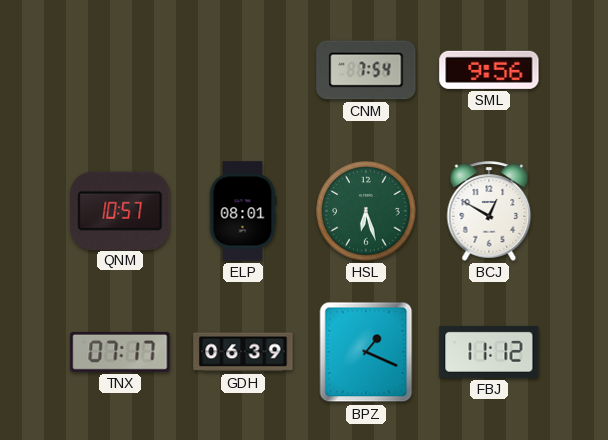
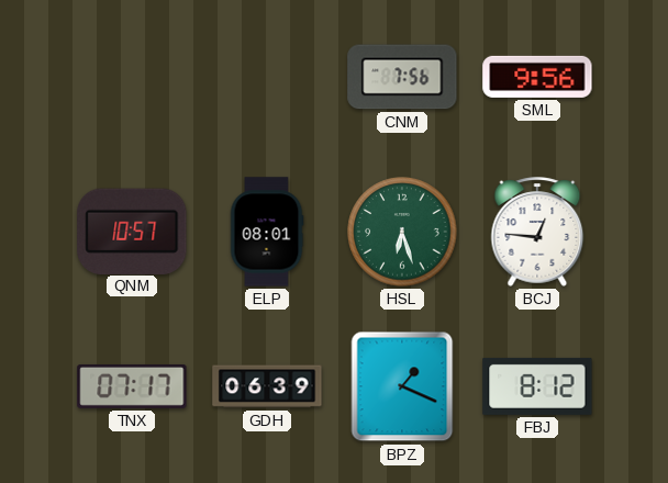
CNM: 7:54 -> 7:56
BCJ: 12:50 -> 12:46
FBJ: 11:12 -> 8:12
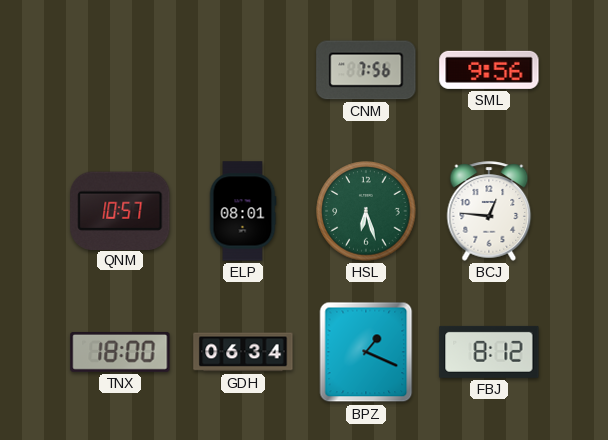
TNX: 07:17 -> 18:00
GDH: 06:39 -> 06:34
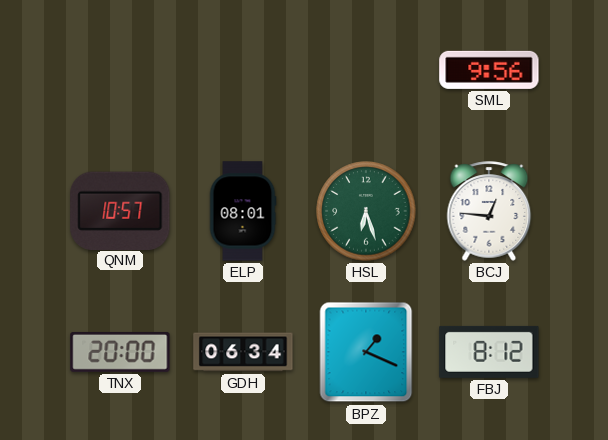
CNM: 7:56 -> none
TNX: 18:00 -> 20:00
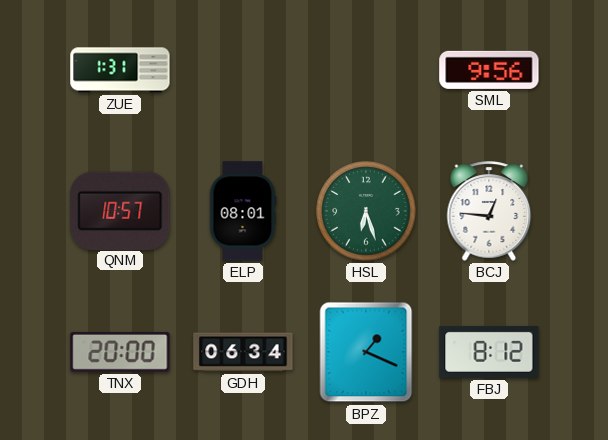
ZUE: none -> 1:31
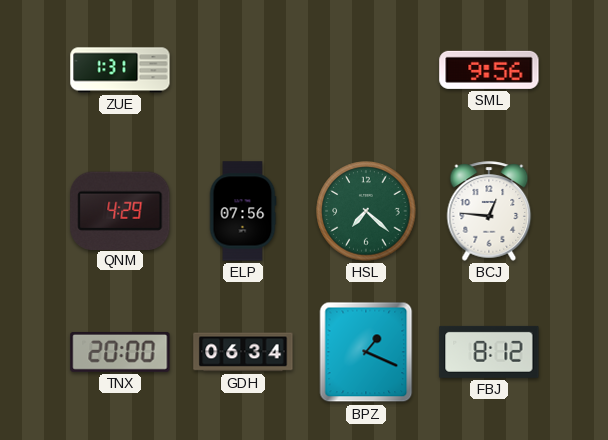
QNM: 10:57 -> 4:29
ELP: 08:01 -> 07:56
HSL: 6:27 -> 7:22
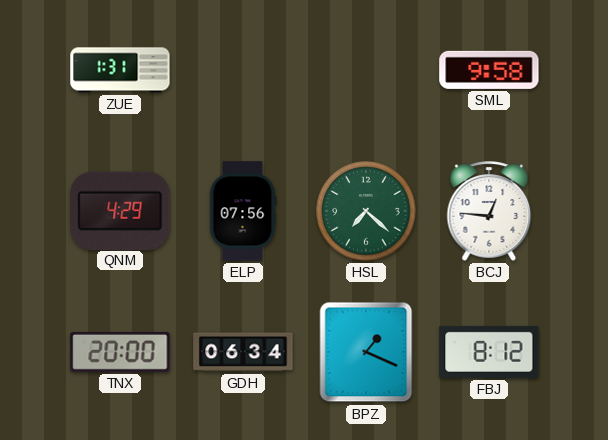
SML: 9:56 -> 9:58
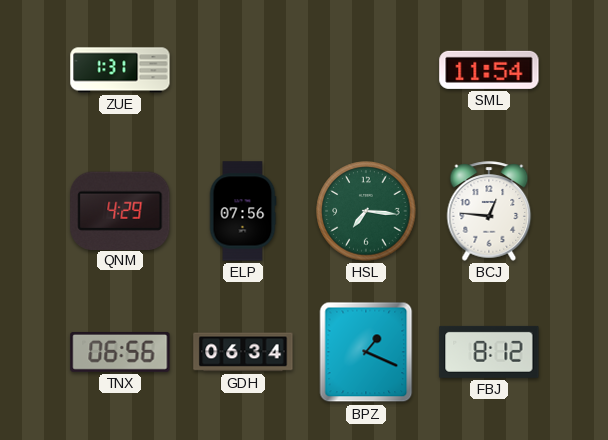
SML: 9:58 -> 11:54
HSL: 7:22 -> 7:16
TNX: 20:00 -> 06:56
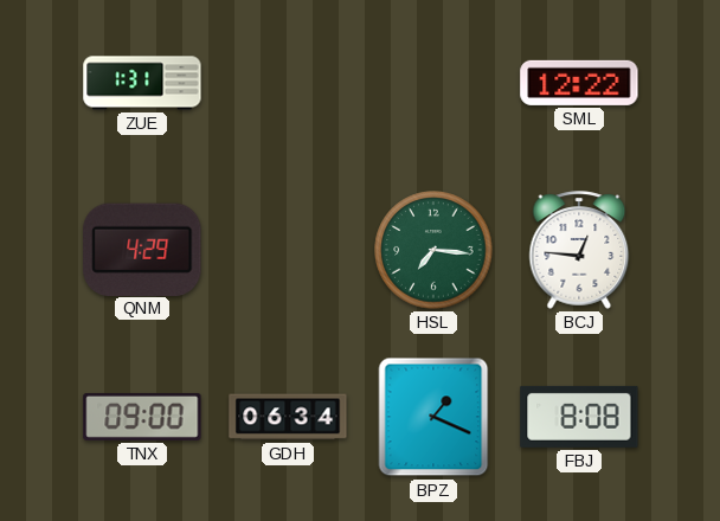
SML: 11:54 -> 12:22
ELP: 07:56 -> none
TNX: 06:56 -> 09:00
FBJ: 8:12 -> 8:08
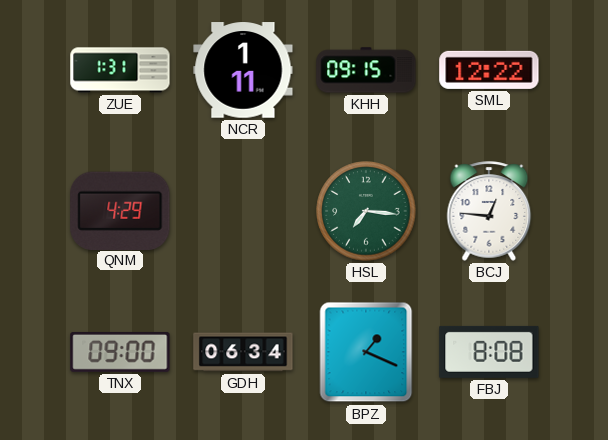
NCR: none -> 1:11
KHH: none -> 09:15
